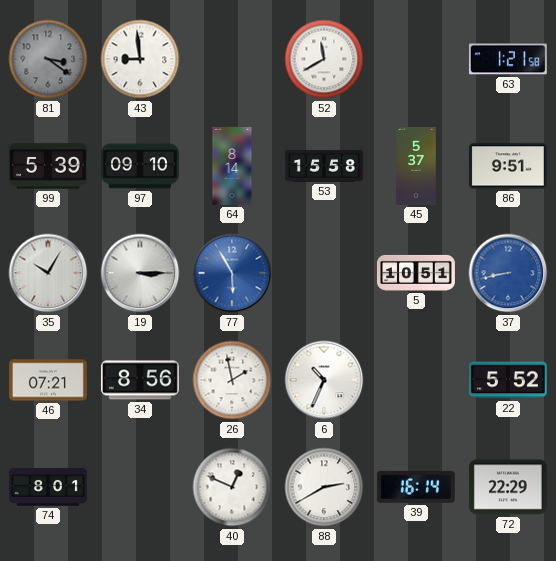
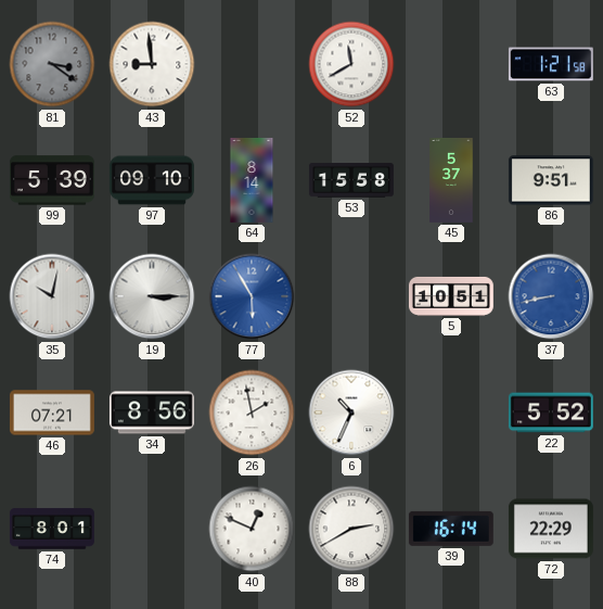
35: 10:05 -> 10:02
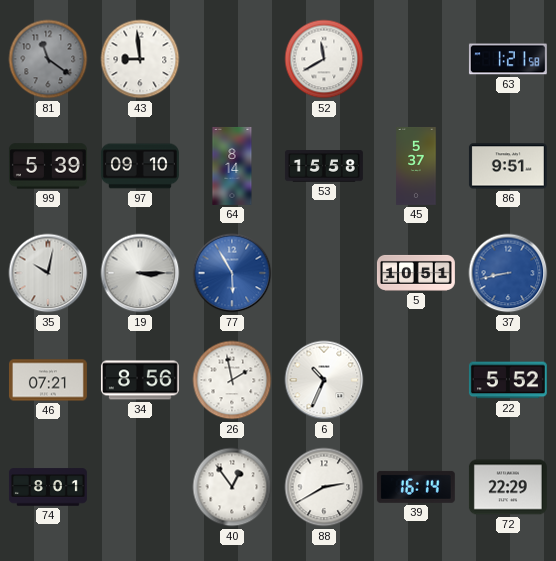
81: 3:21 -> 11:21
40: 12:49 -> 12:54
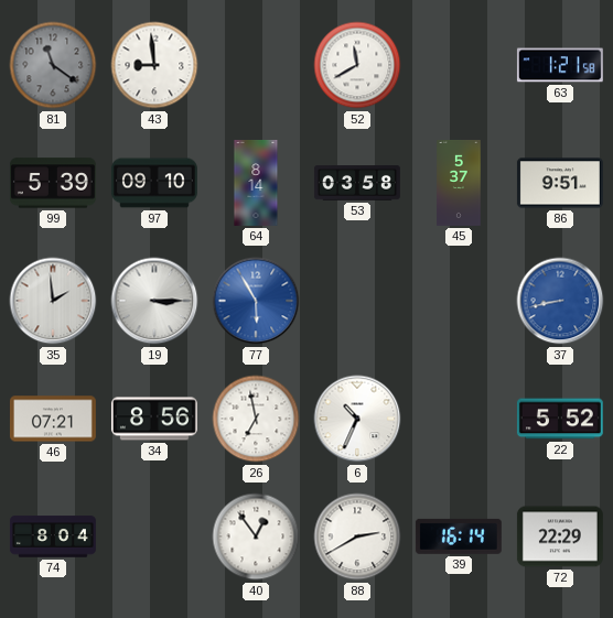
53: 15:58 -> 03:58
35: 10:02 -> 1:59
5: 10:51 -> none
26: 1:58 -> 6:58
74: 8:01 -> 8:04
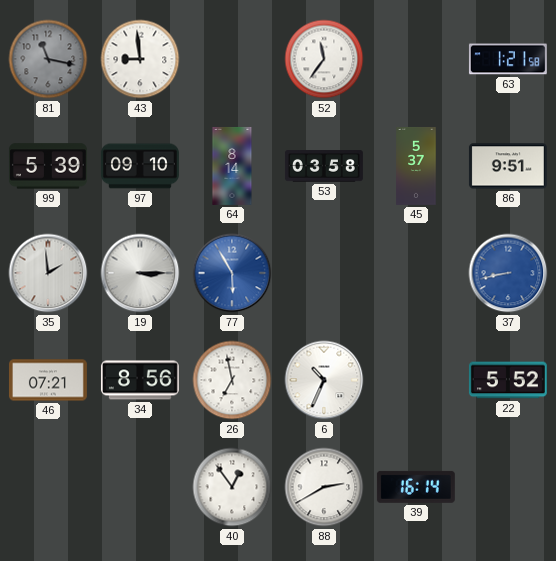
81: 11:21 -> 11:17
52: 11:40 -> 11:36
74: 8:04 -> none
72: 22:29 -> none
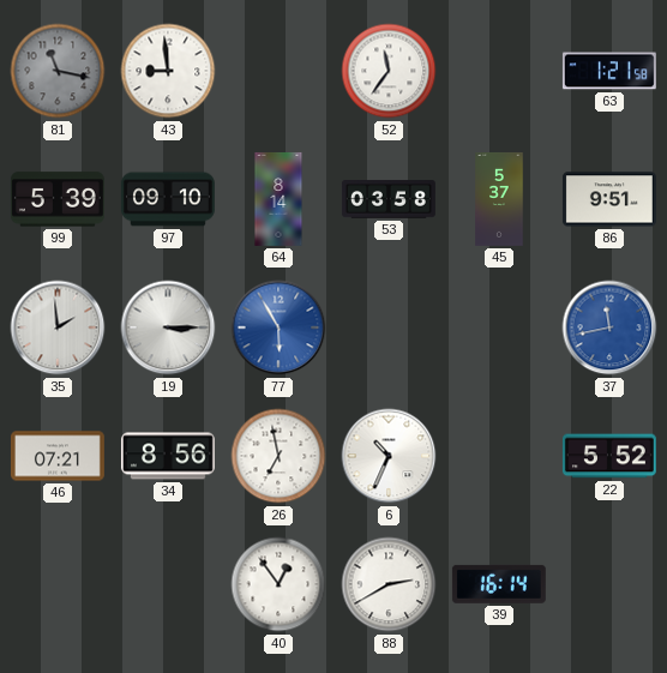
37: 8:43 -> 11:43
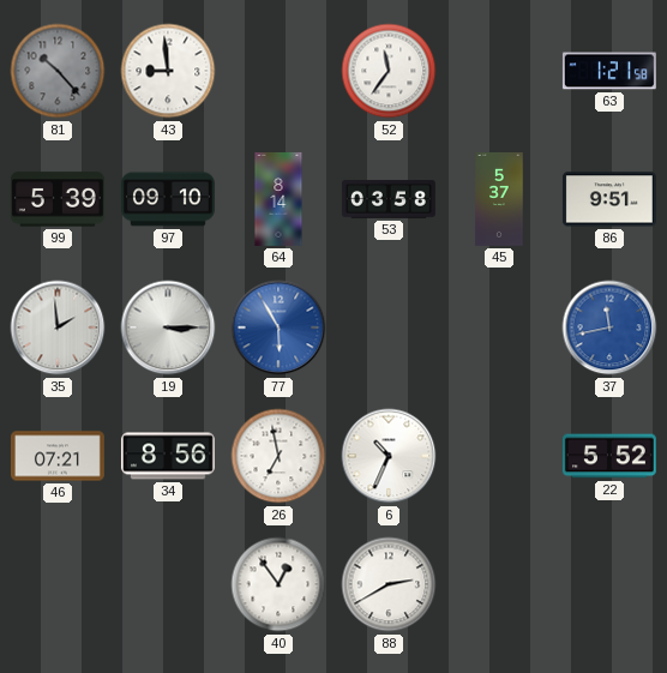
81: 11:17 -> 10:23
39: 16:14 -> none
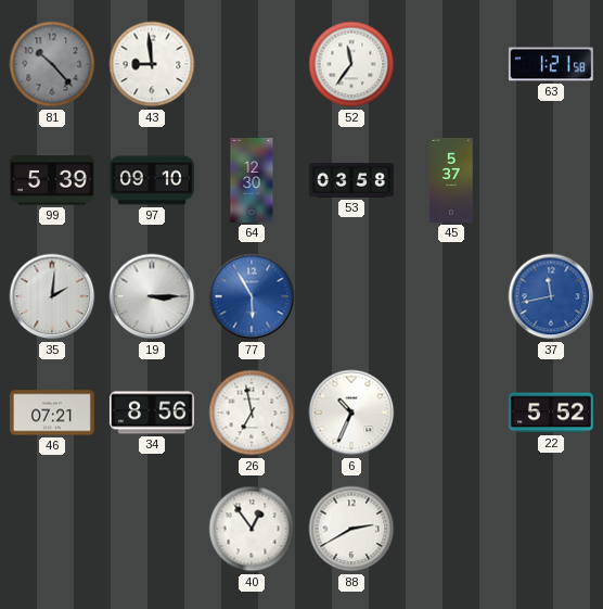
64: 8:14 -> 12:30
86: 9:51 -> none
35: 1:59 -> 2:01
